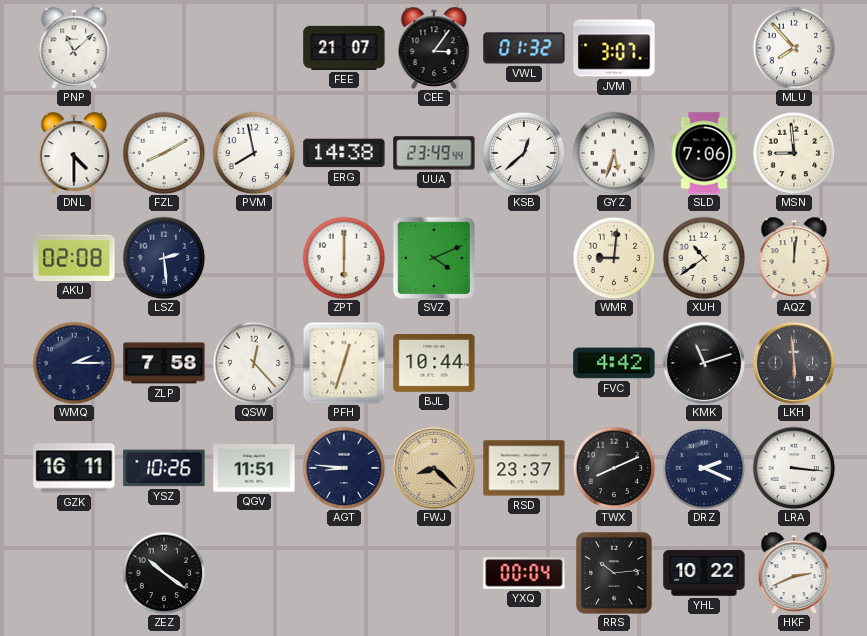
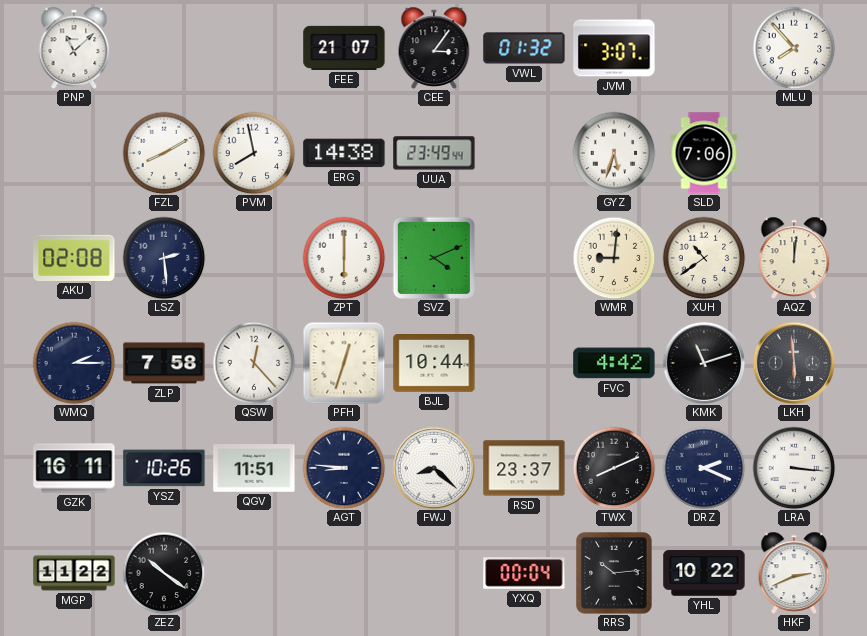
DNL: 4:30 -> none
KSB: 12:38 -> none
MSN: 8:59 -> none
FWJ dial: champagne -> white
MGP: none -> 11:22
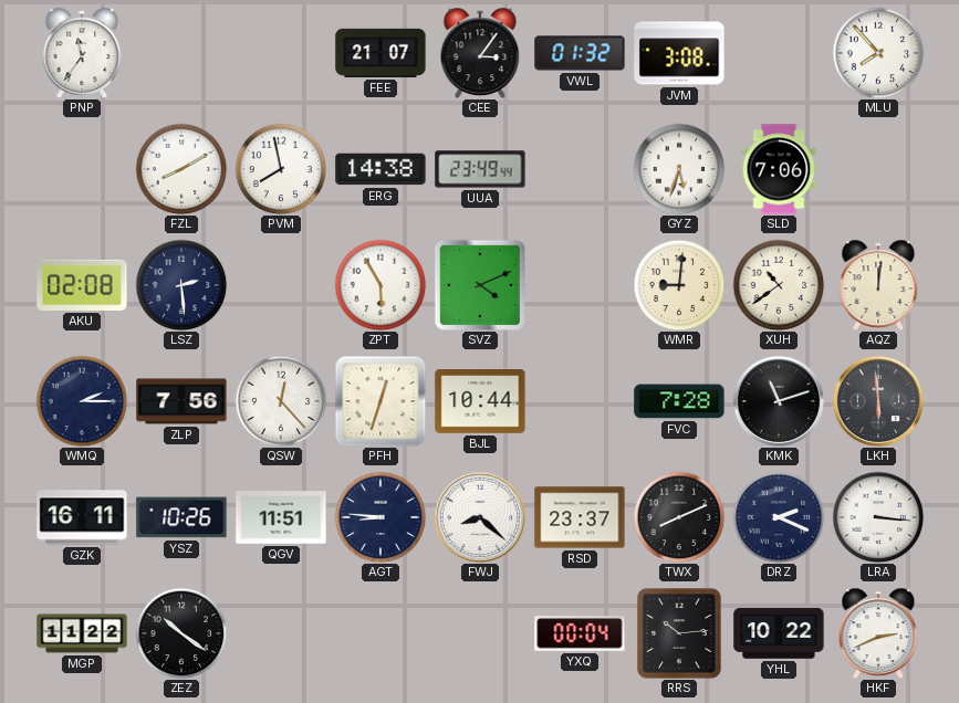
PNP: 11:08 -> 11:36
JVM: 3:07 -> 3:08
ZPT: 6:00 -> 5:55
ZLP: 7:58 -> 7:56
FVC: 4:42 -> 7:28
